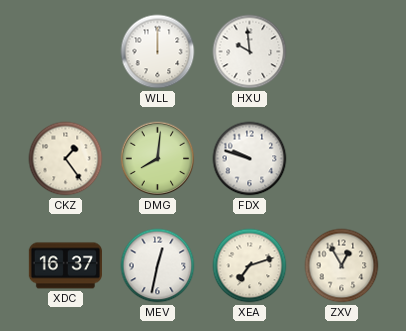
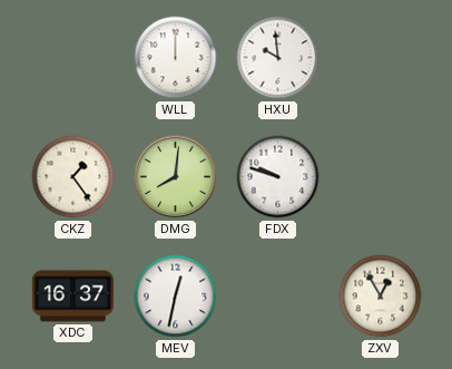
XEA: 7:12 -> none
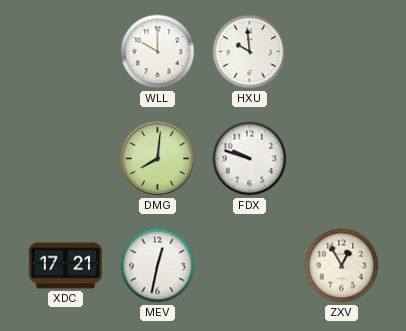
WLL: 12:00 -> 10:00
CKZ: 1:24 -> none
XDC: 16:37 -> 17:21
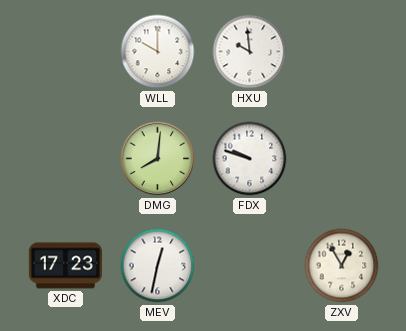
XDC: 17:21 -> 17:23
